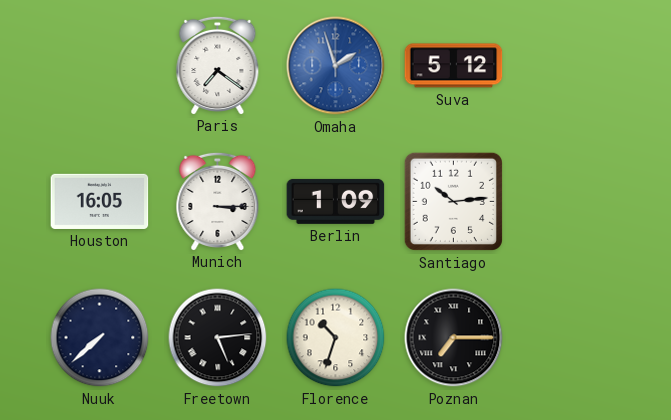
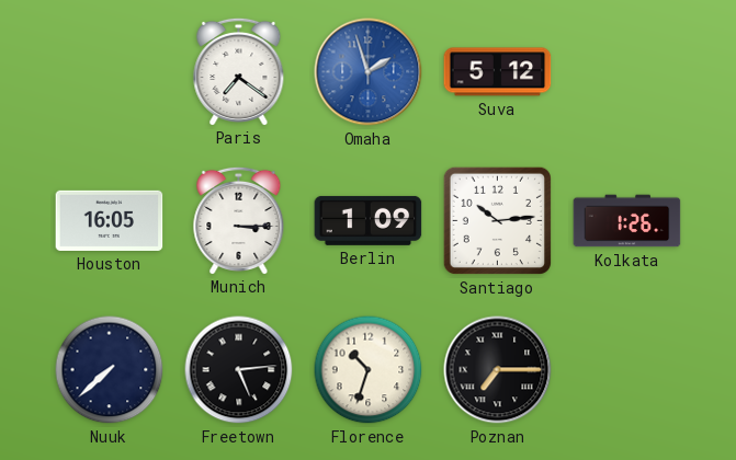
Kolkata: none -> 1:26
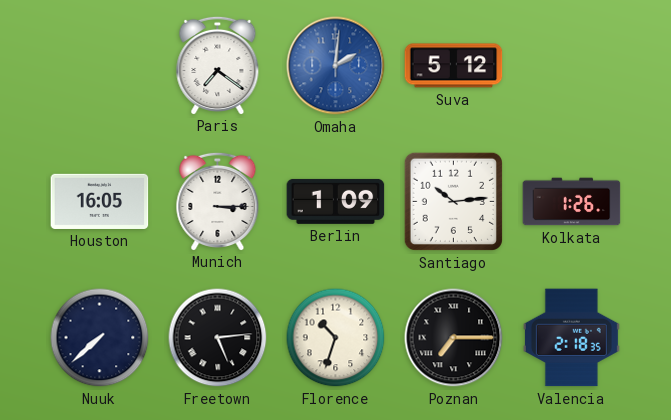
Omaha: 1:57 -> 2:01
Valencia: none -> 2:18
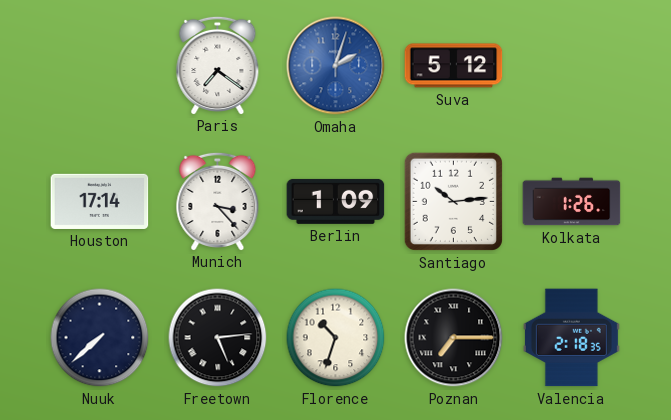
Omaha: 2:01 -> 2:03
Houston: 16:05 -> 17:14
Munich: 3:15 -> 3:23
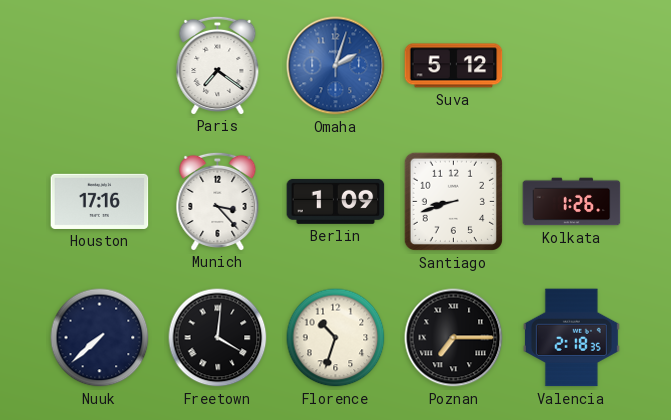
Houston: 17:14 -> 17:16
Santiago: 10:14 -> 8:42
Freetown: 5:14 -> 4:01
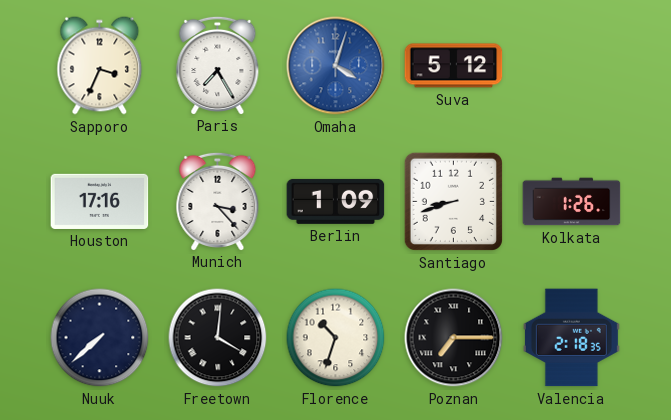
Sapporo: none -> 3:34
Paris: 7:21 -> 7:25
Omaha: 2:03 -> 4:03
